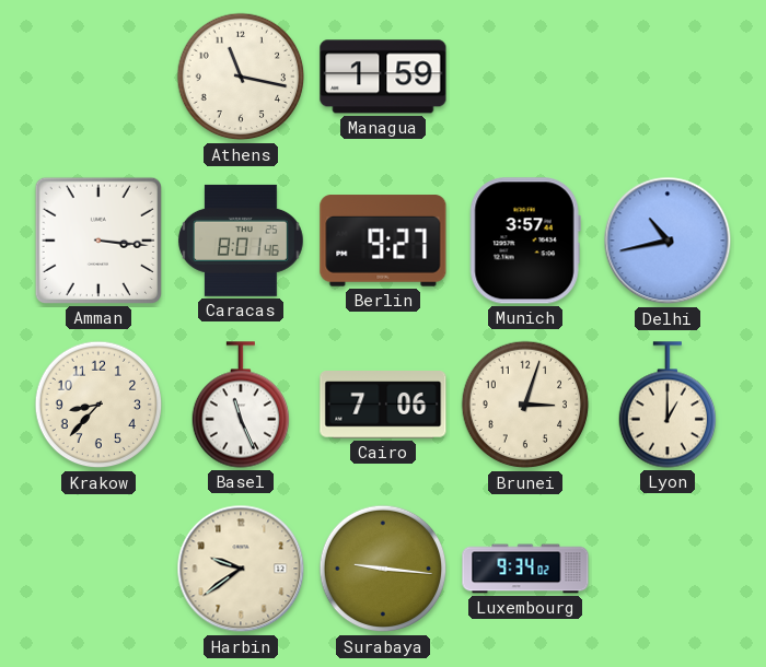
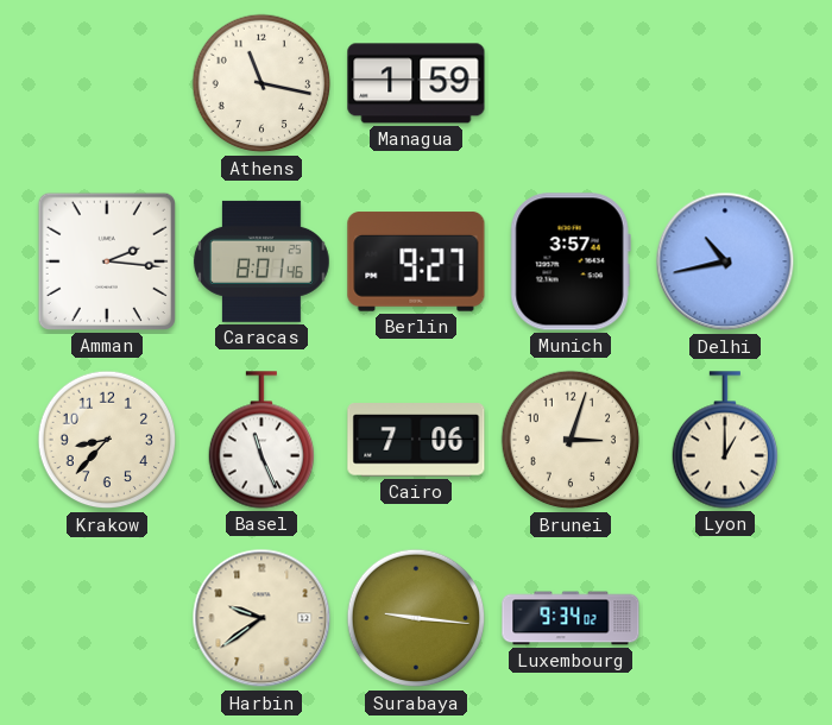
Amman: 3:16 -> 2:16
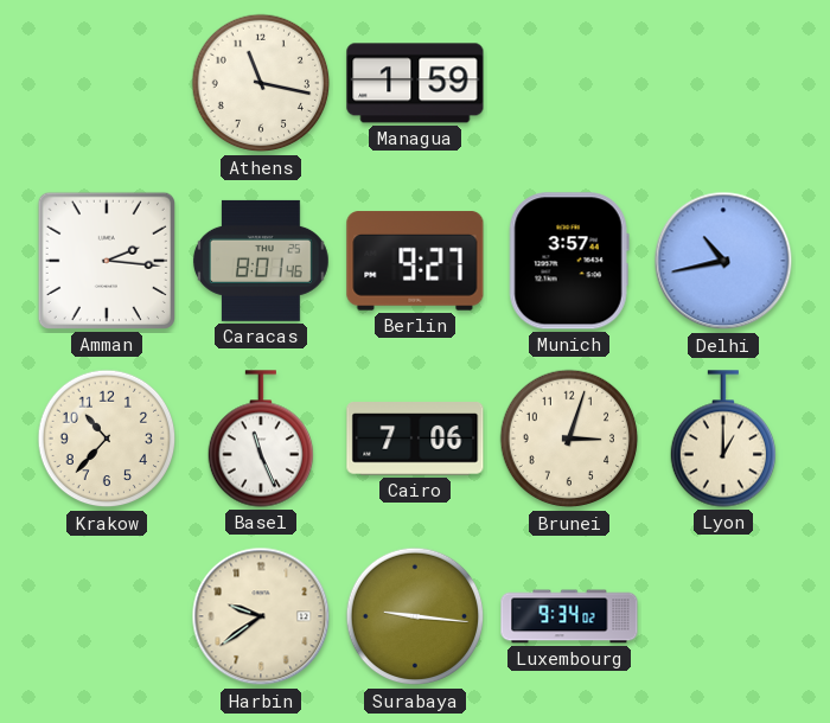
Krakow: 8:37 -> 10:37
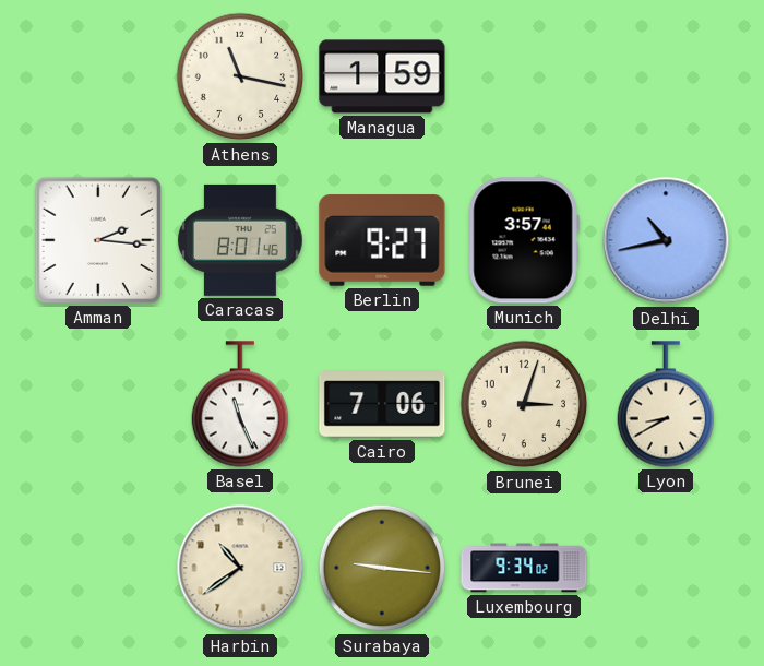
Krakow: 10:37 -> none
Lyon: 1:00 -> 8:40
Harbin: 9:39 -> 10:39
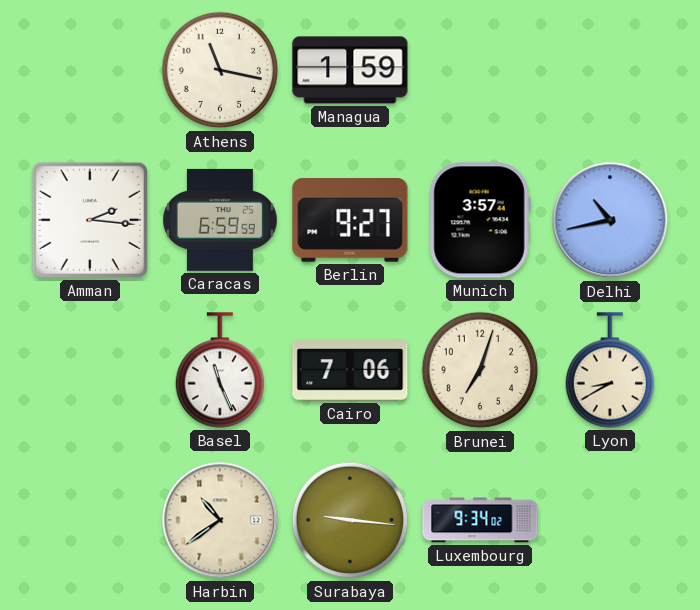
Caracas: 8:01 -> 6:59
Brunei: 3:03 -> 7:03
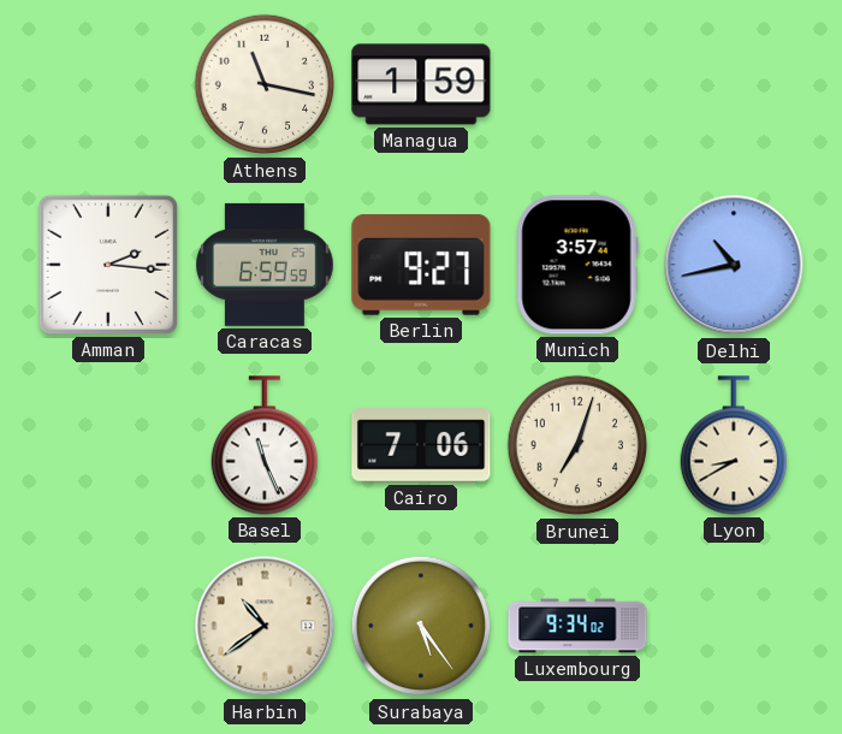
Surabaya: 9:16 -> 5:24
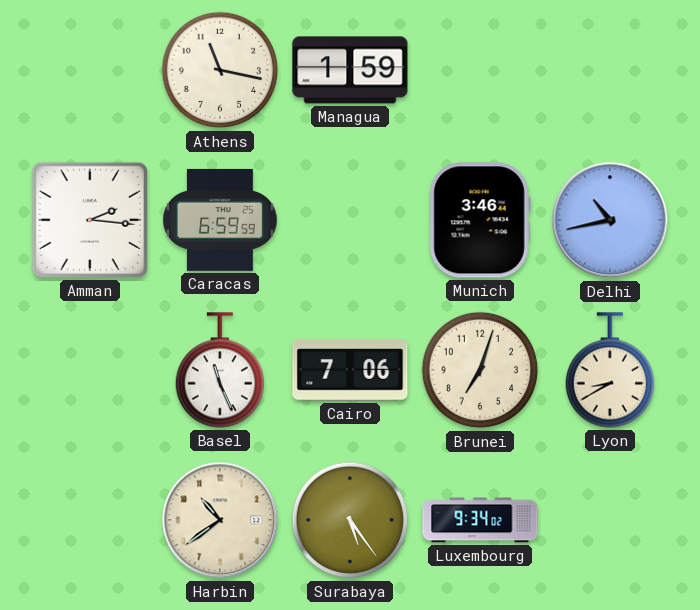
Berlin: 9:27 -> none
Munich: 3:57 -> 3:46
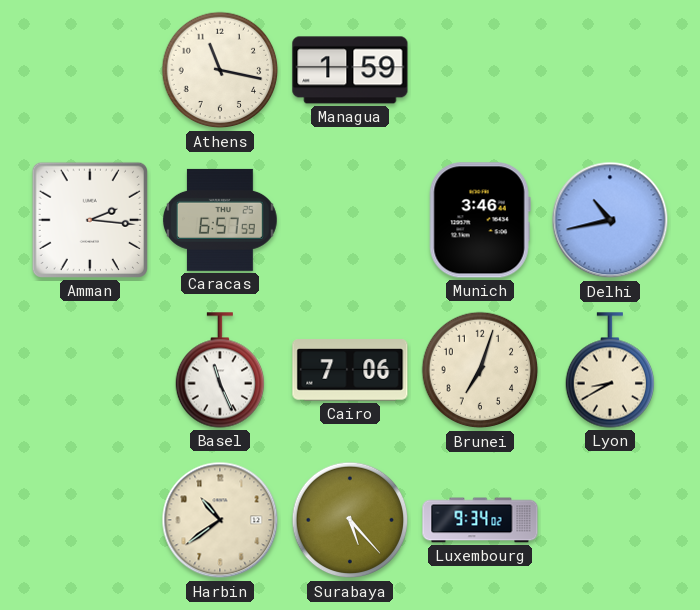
Caracas: 6:59 -> 6:57
Surabaya: 5:24 -> 5:23
